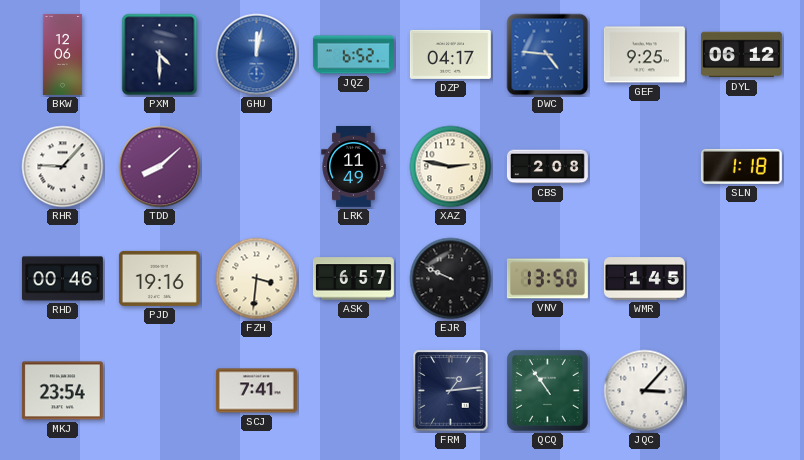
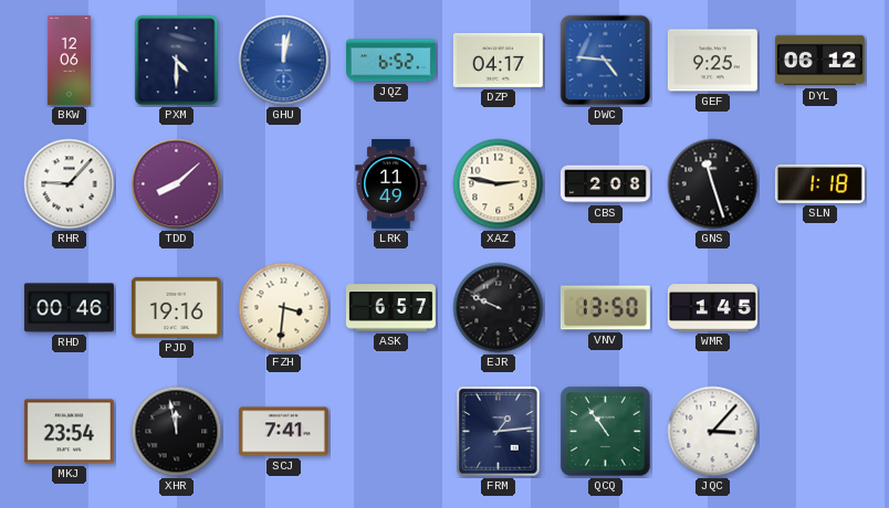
GNS: none -> 11:27
XHR: none -> 11:58
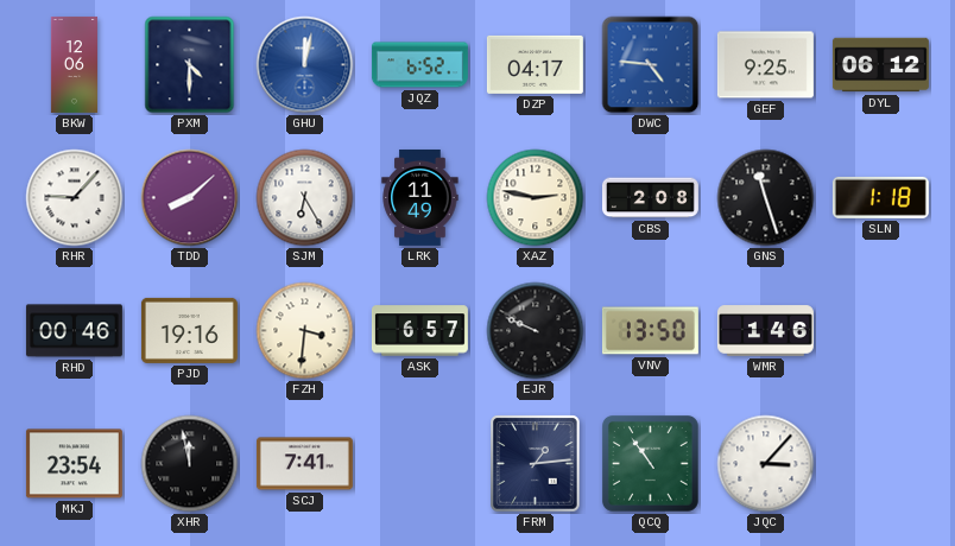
SJM: none -> 6:25
WMR: 1:45 -> 1:46
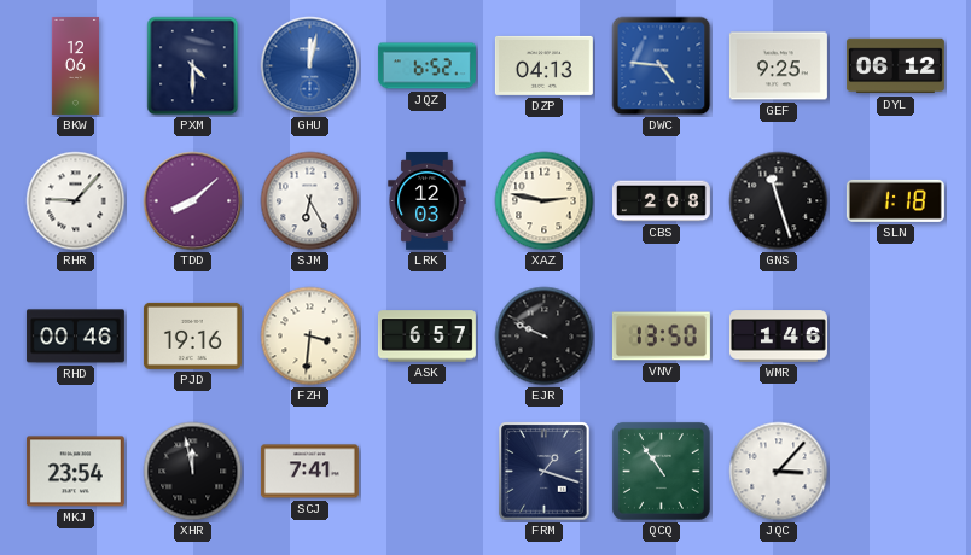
DZP: 04:17 -> 04:13
LRK: 11:49 -> 12:03
FRM: 1:14 -> 1:18
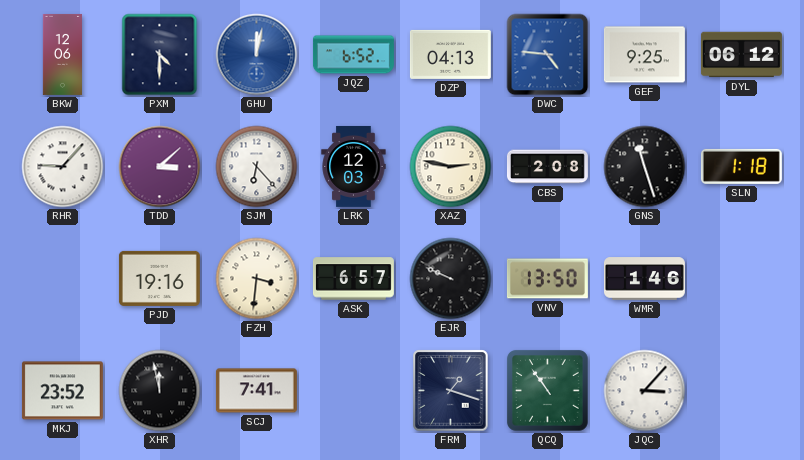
TDD: 8:08 -> 3:08
SJM: 6:25 -> 6:23
RHD: 00:46 -> none
MKJ: 23:54 -> 23:52
